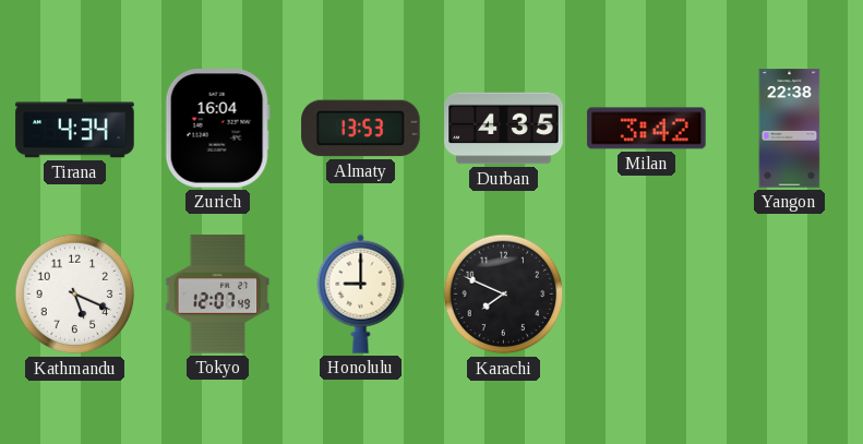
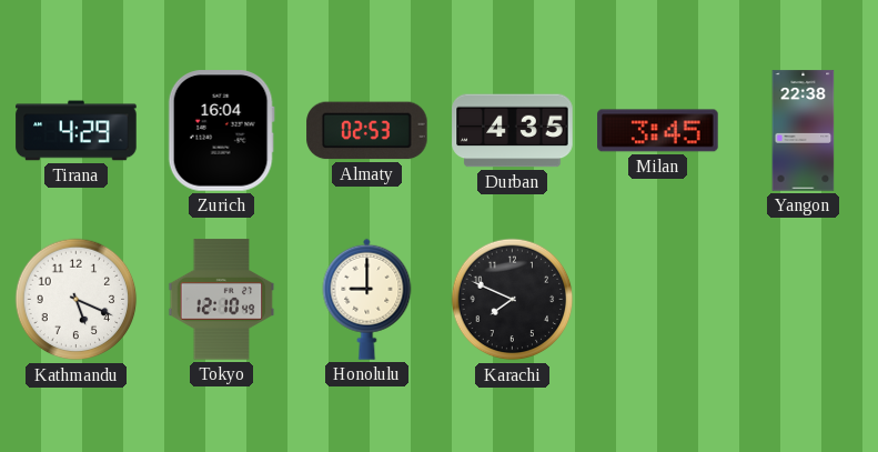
Tirana: 4:34 -> 4:29
Almaty: 13:53 -> 02:53
Milan: 3:42 -> 3:45
Tokyo: 12:07 -> 12:10
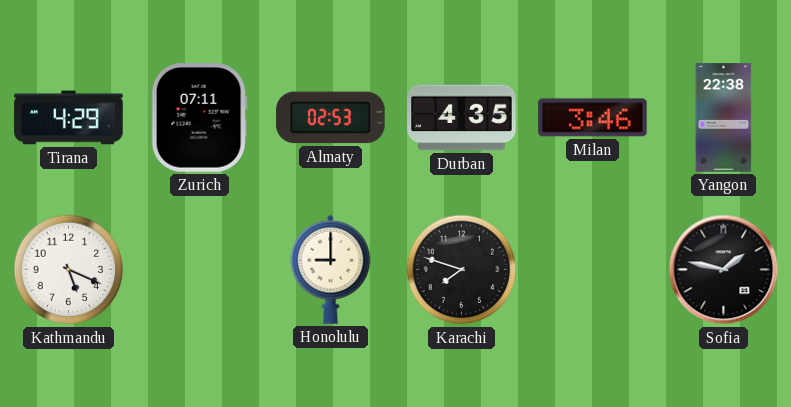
Zurich: 16:04 -> 07:11
Milan: 3:45 -> 3:46
Tokyo: 12:10 -> none
Karachi: 7:49 -> 7:48
Sofia: none -> 1:47
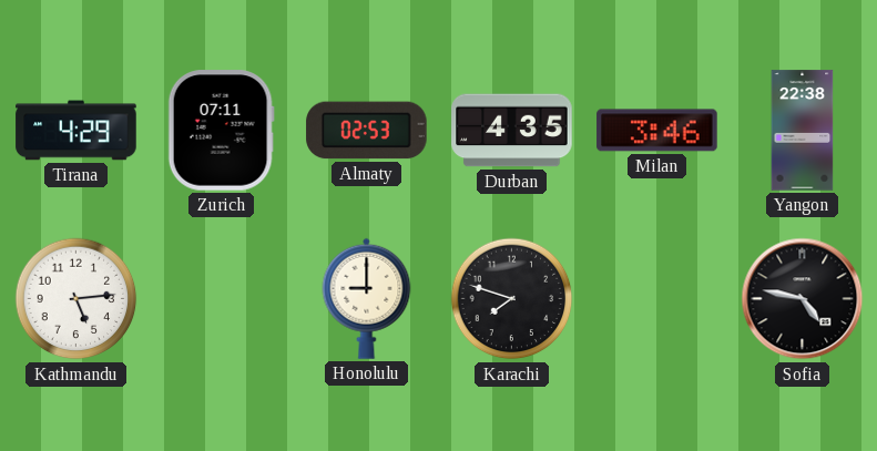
Kathmandu: 5:19 -> 5:14
Sofia: 1:47 -> 4:47
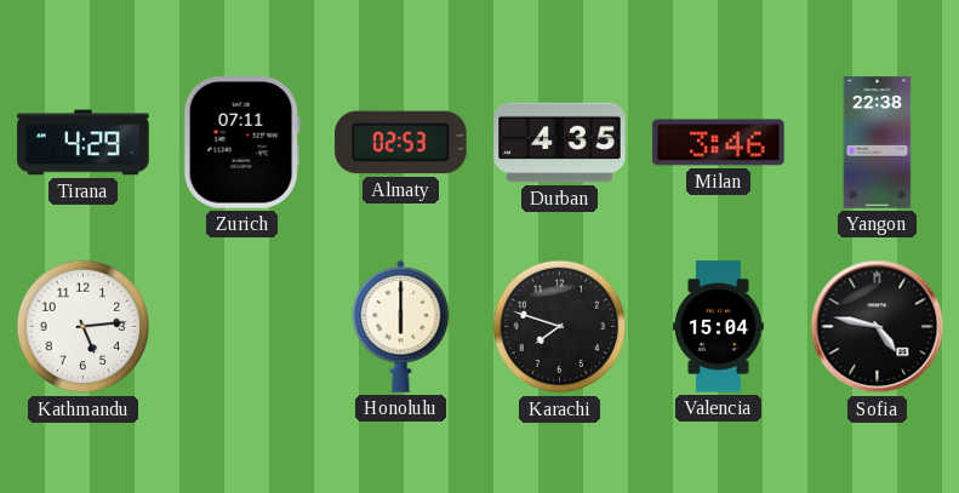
Honolulu: 9:00 -> 6:00
Valencia: none -> 15:04
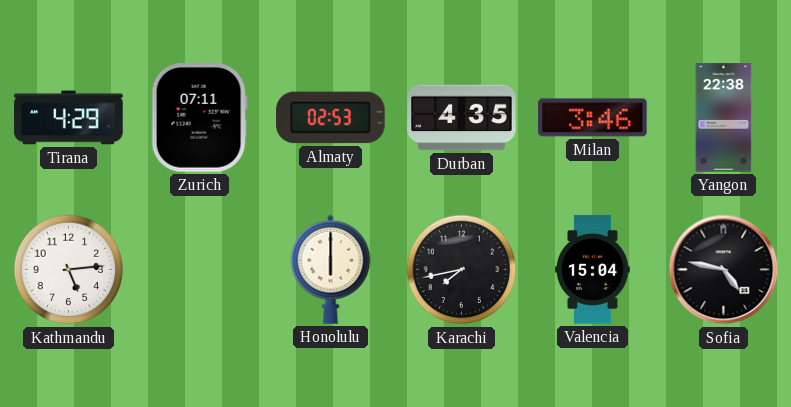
Karachi: 7:48 -> 7:43
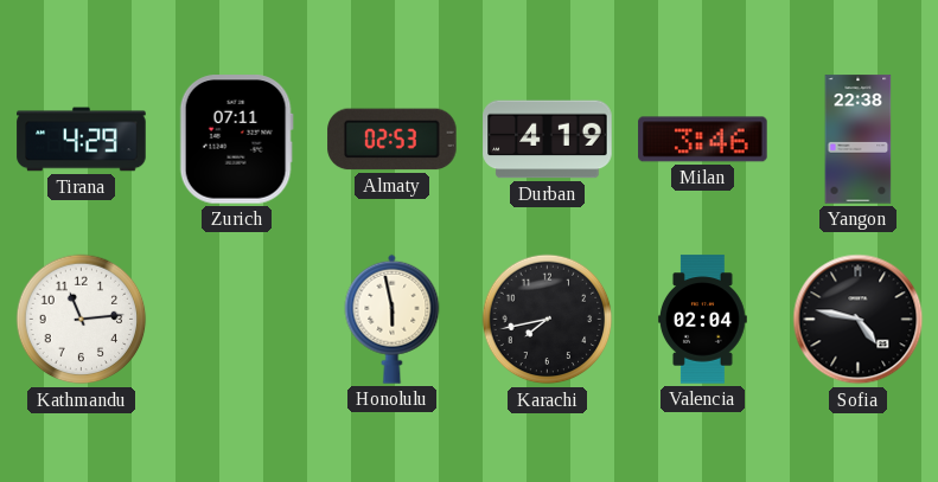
Durban: 4:35 -> 4:19
Kathmandu: 5:14 -> 11:14
Honolulu: 6:00 -> 5:58
Valencia: 15:04 -> 02:04
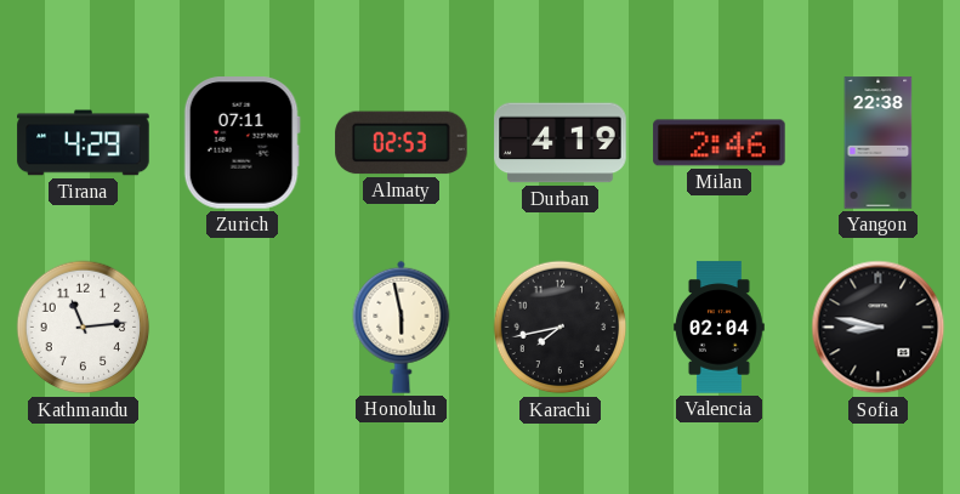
Milan: 3:46 -> 2:46
Sofia: 4:47 -> 8:47
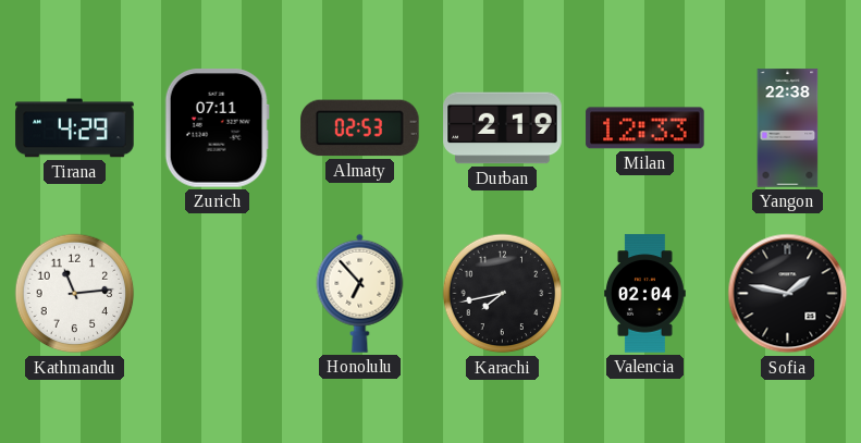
Durban: 4:19 -> 2:19
Milan: 2:46 -> 12:33
Honolulu: 5:58 -> 6:53
Sofia: 8:47 -> 1:47
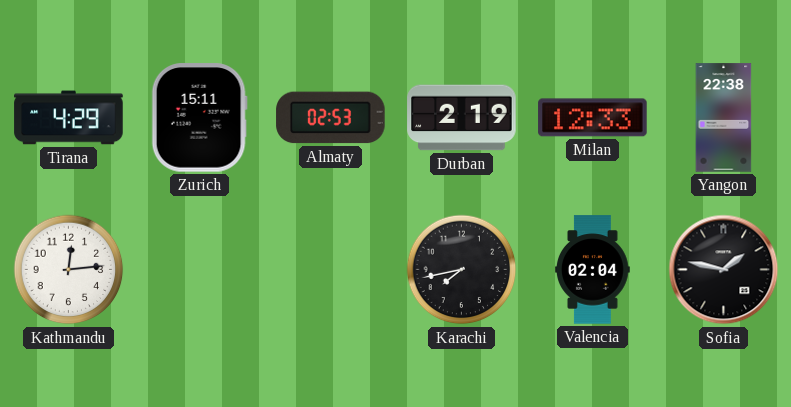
Zurich: 07:11 -> 15:11
Kathmandu: 11:14 -> 12:14
Honolulu: 6:53 -> none
